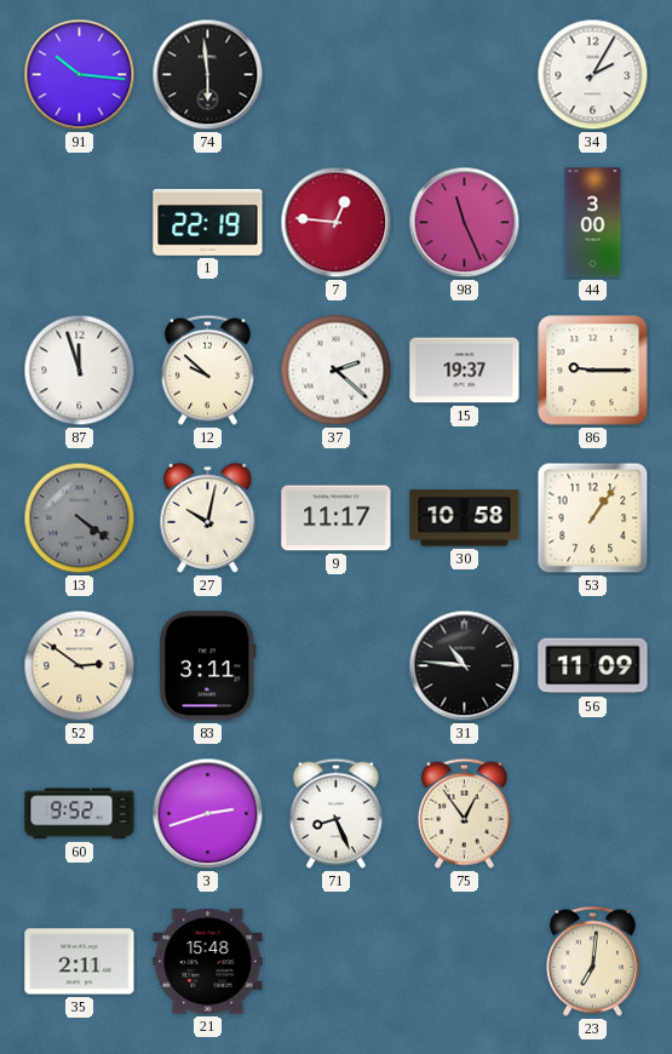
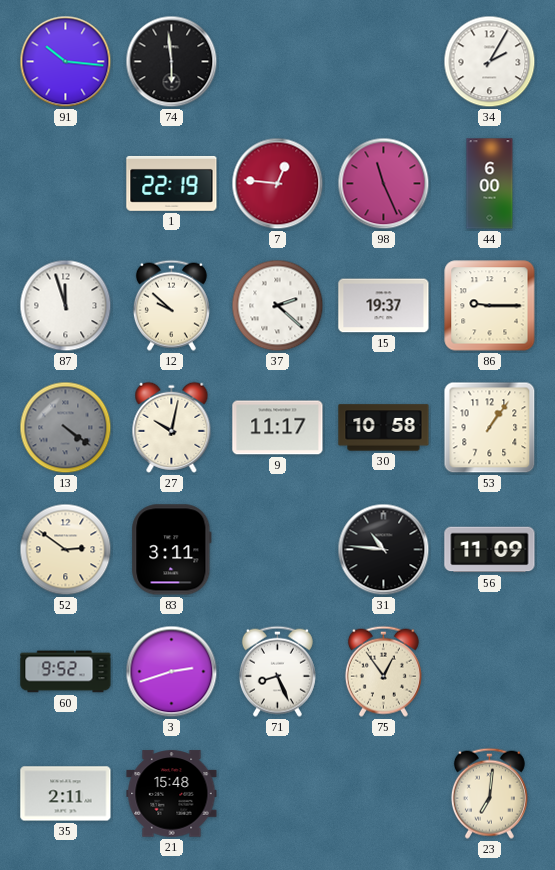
44: 3:00 -> 6:00
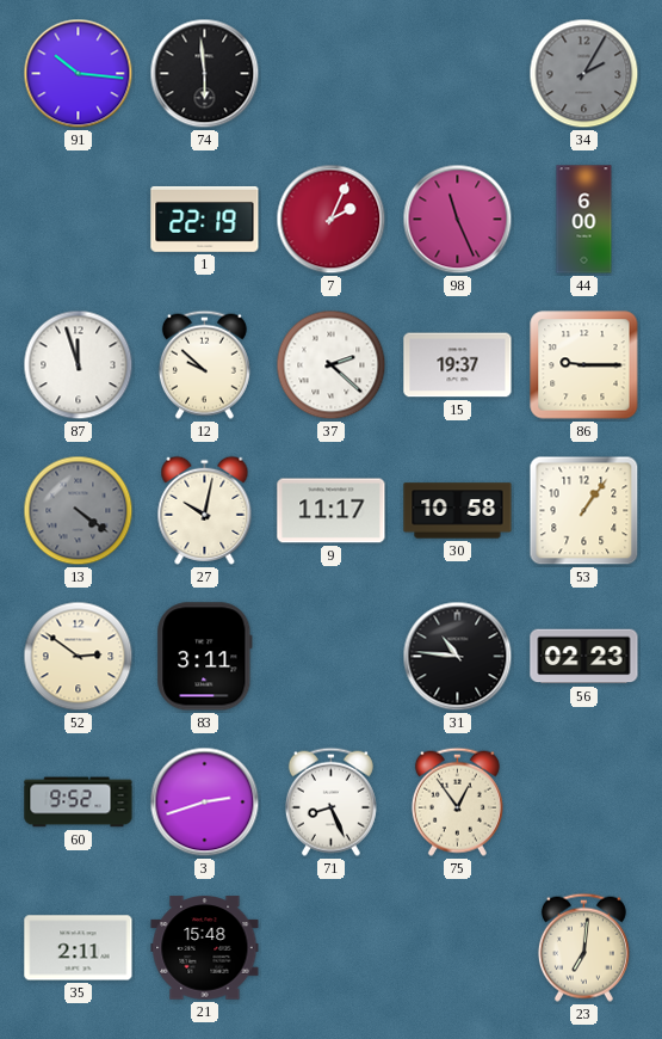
34 dial: white -> grey
7: 12:46 -> 2:04
56: 11:09 -> 02:23
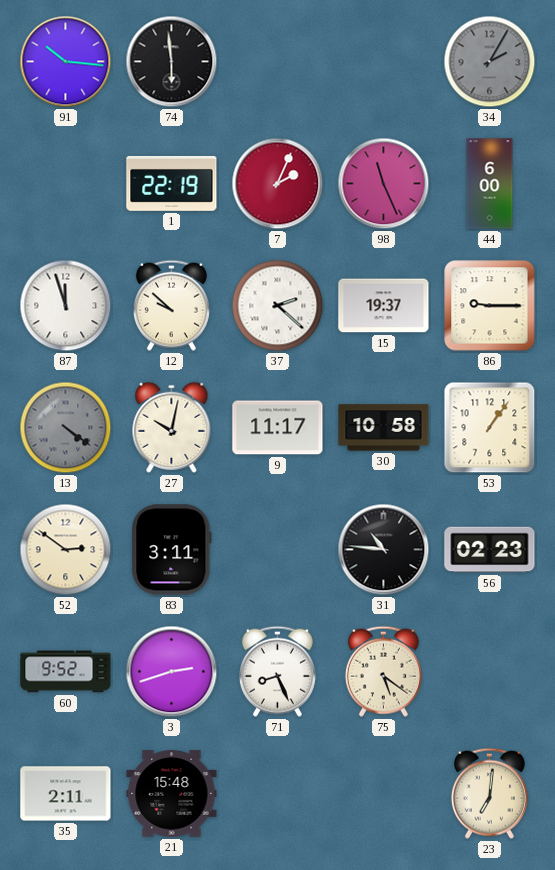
75: 12:54 -> 5:21
